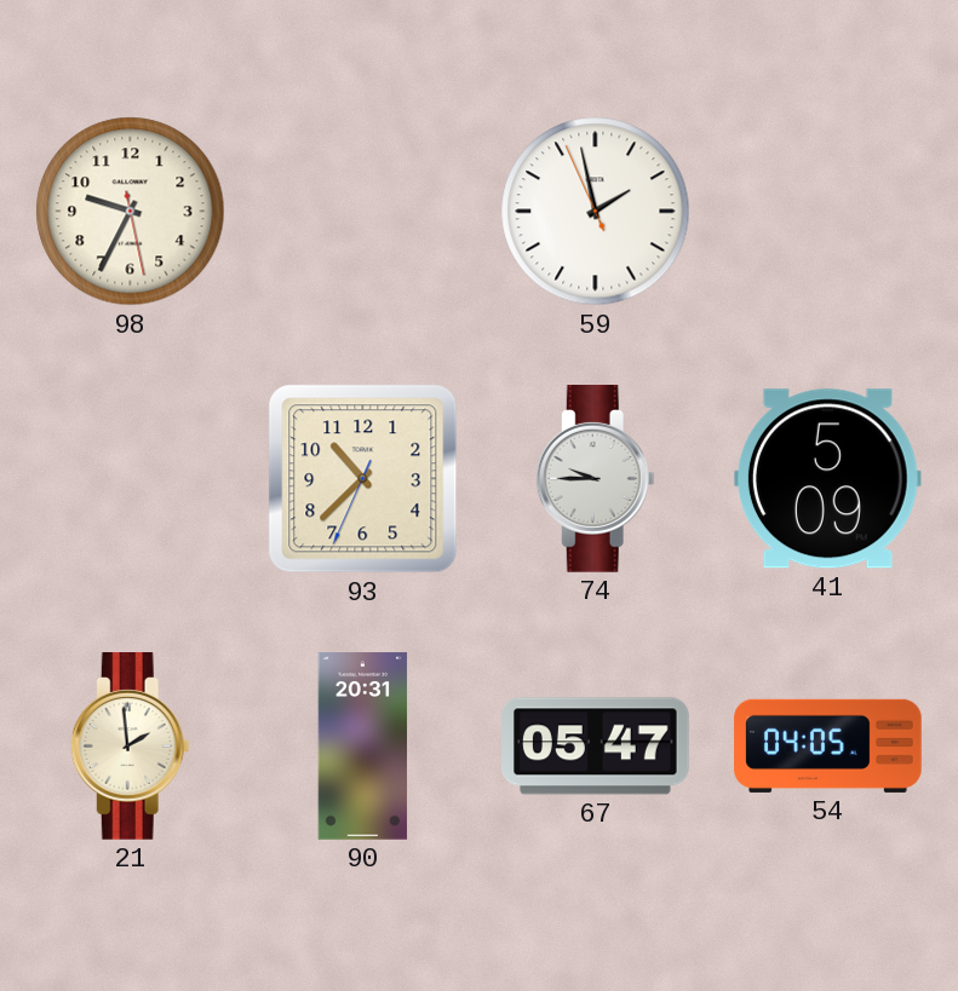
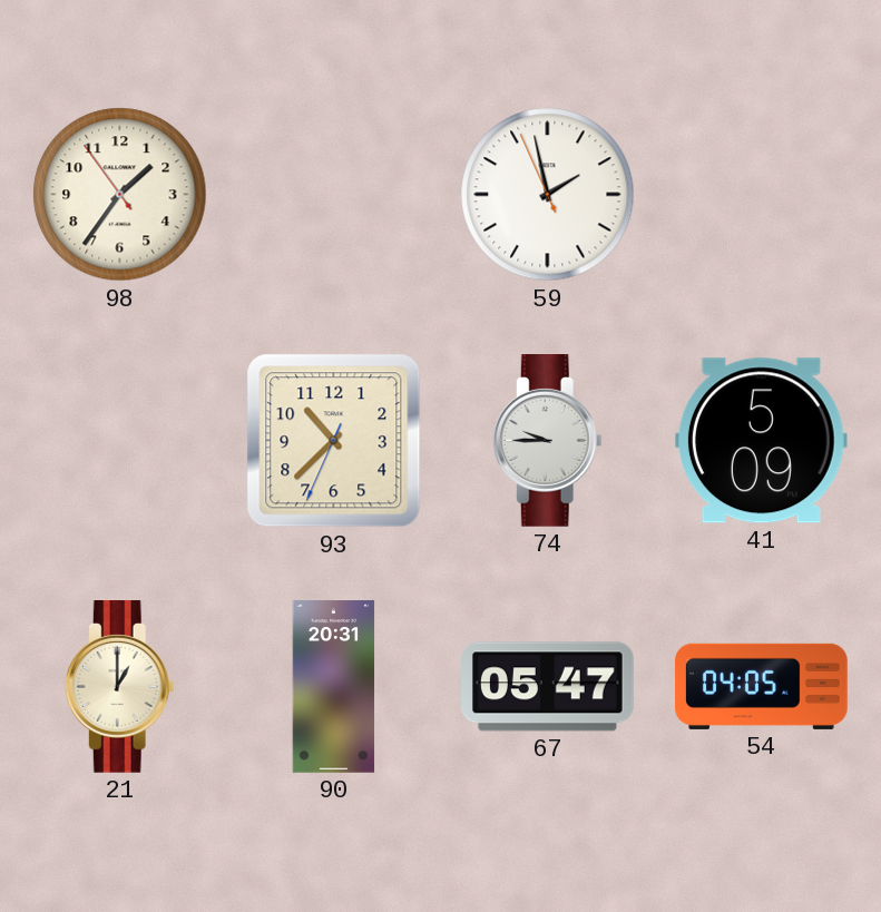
98: 9:34 -> 1:35
21: 1:59 -> 1:00
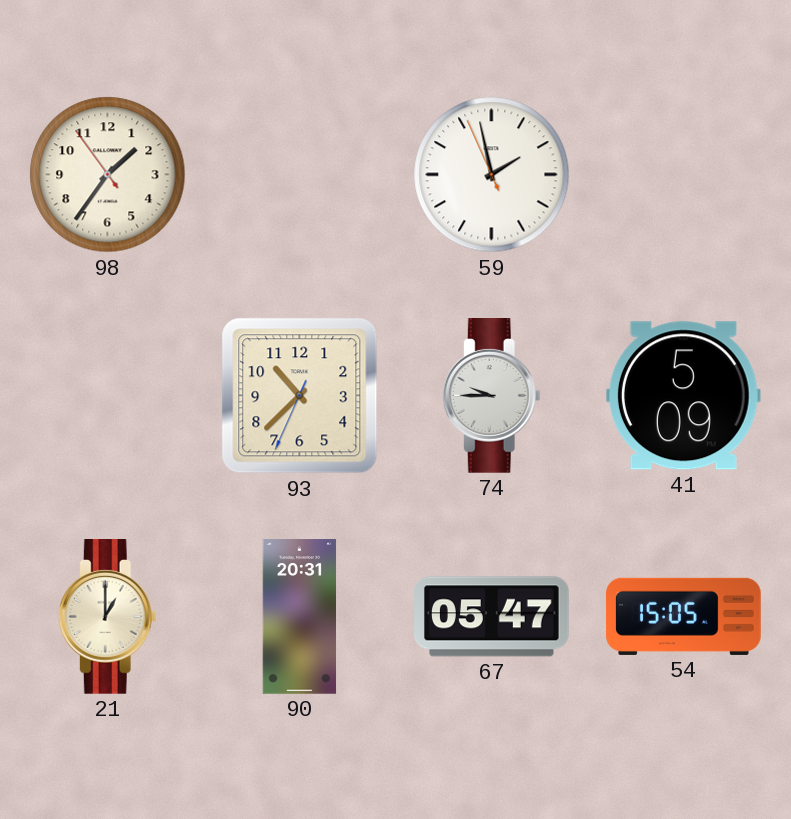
54: 04:05 -> 15:05
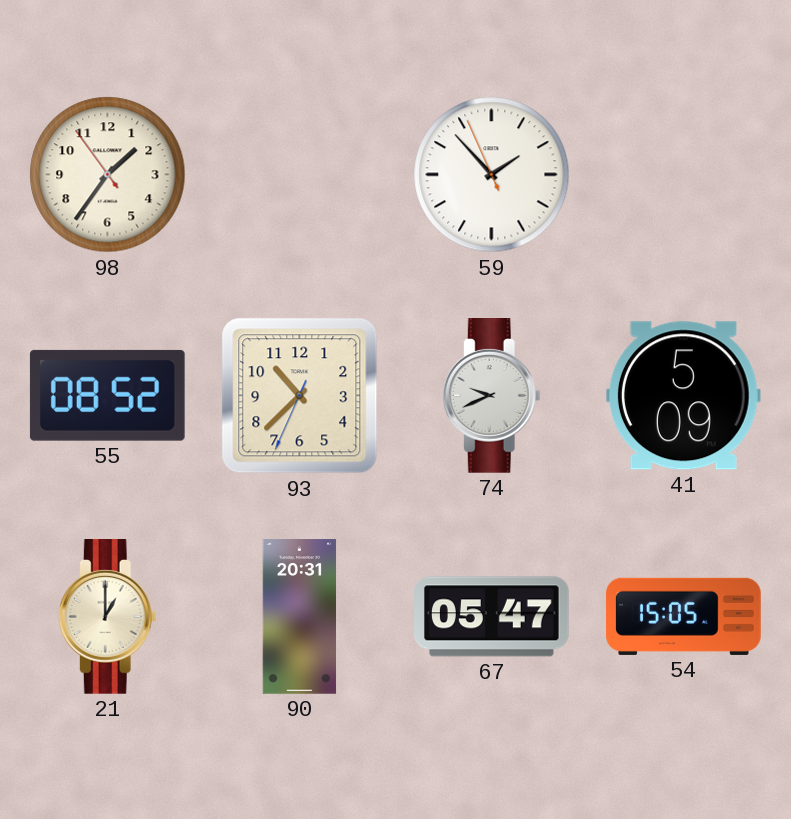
59: 1:57 -> 1:52
55: none -> 08:52
74: 9:45 -> 9:41
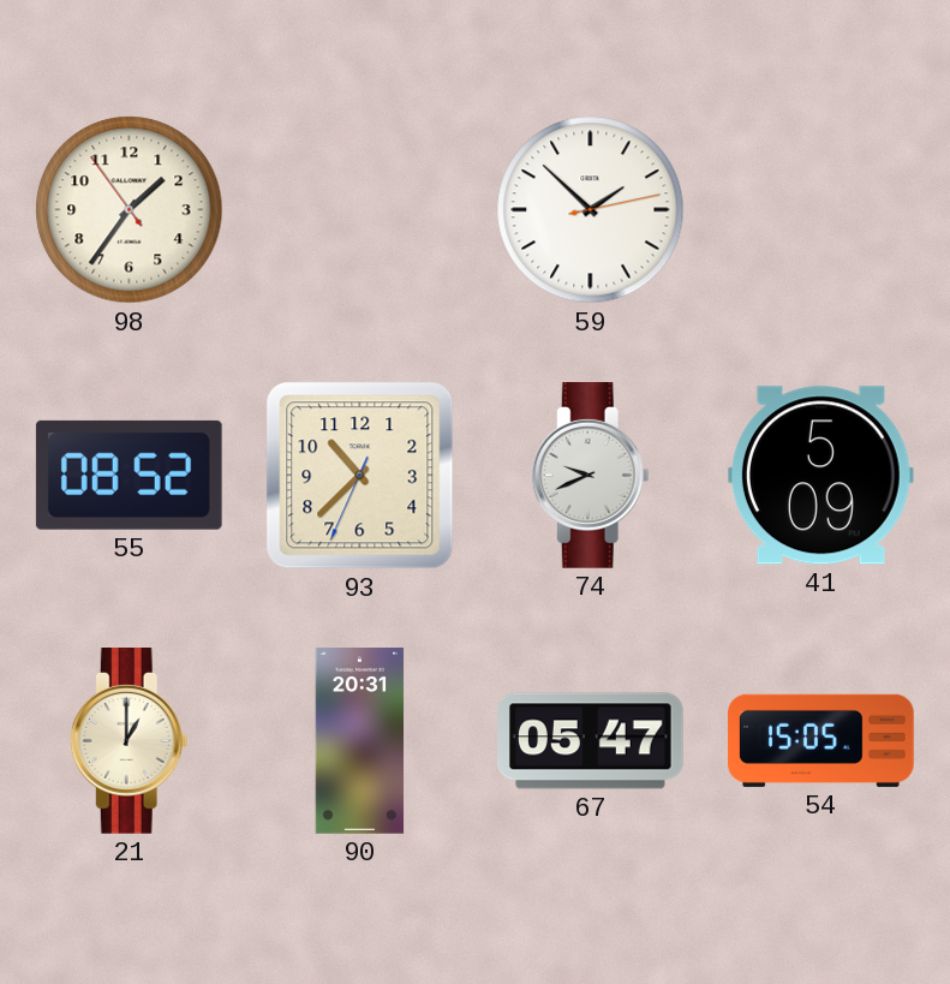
59: 1:52:56 -> 1:52:13
